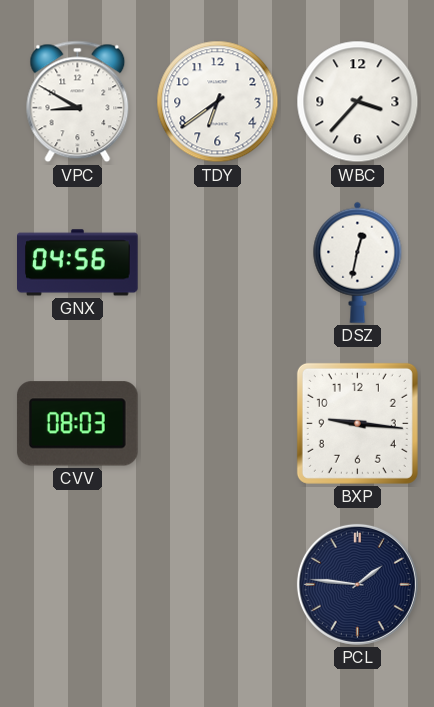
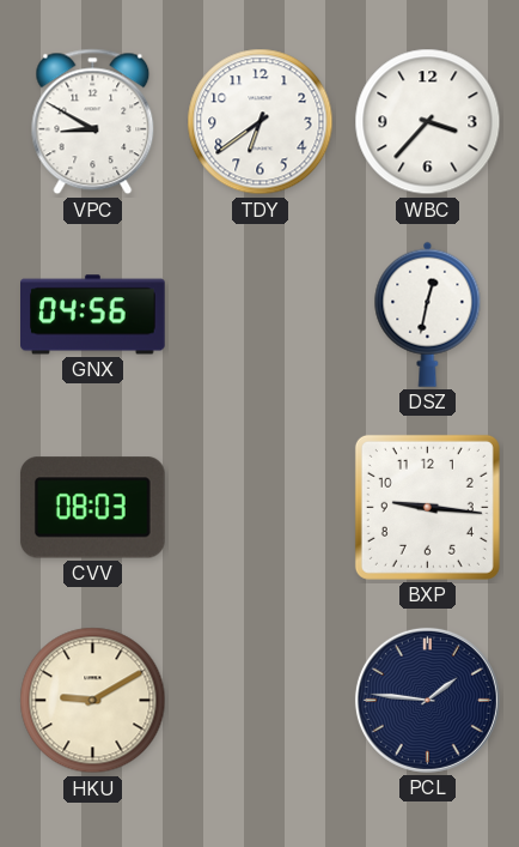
HKU: none -> 9:10
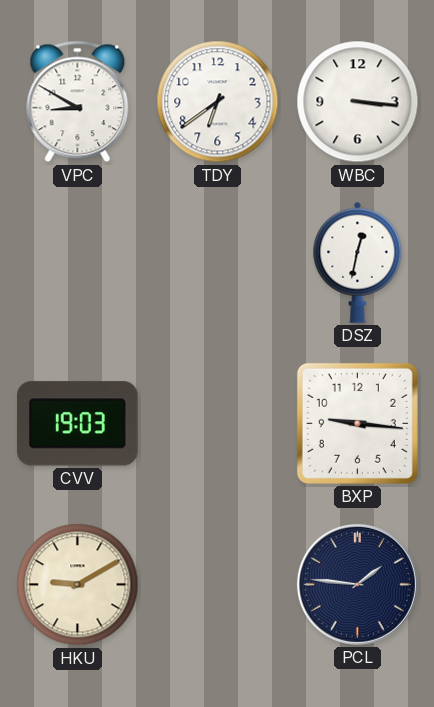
WBC: 3:37 -> 3:16
GNX: 04:56 -> none
CVV: 08:03 -> 19:03
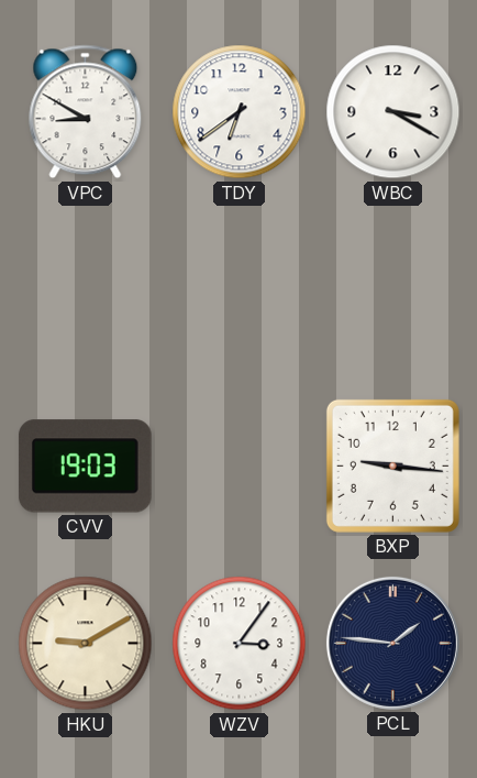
WBC: 3:16 -> 3:20
DSZ: 12:32 -> none
WZV: none -> 3:06
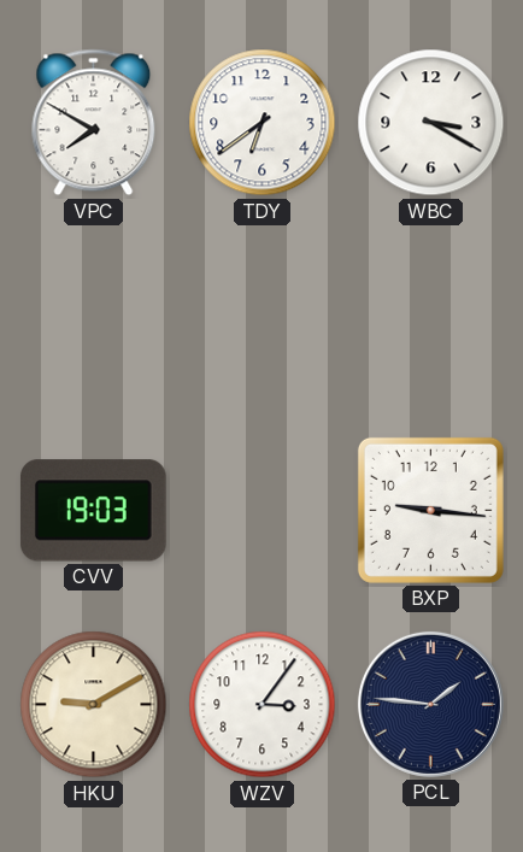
VPC: 8:50 -> 7:50
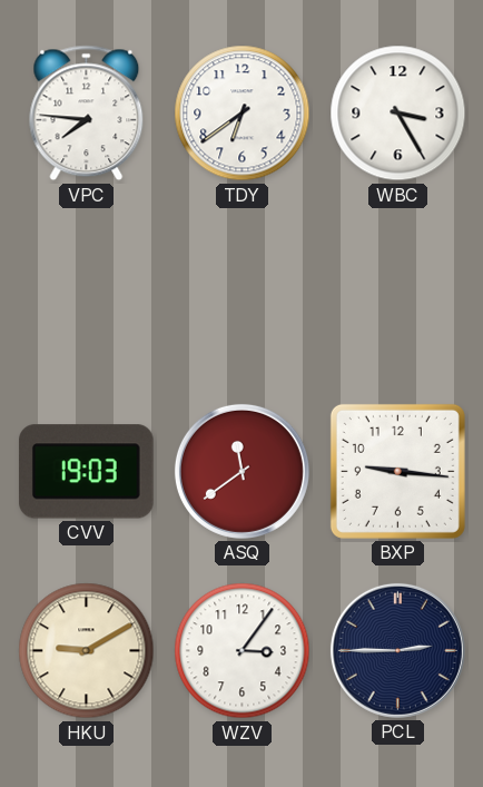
VPC: 7:50 -> 7:46
WBC: 3:20 -> 3:25
ASQ: none -> 11:39
PCL: 1:46 -> 2:45
